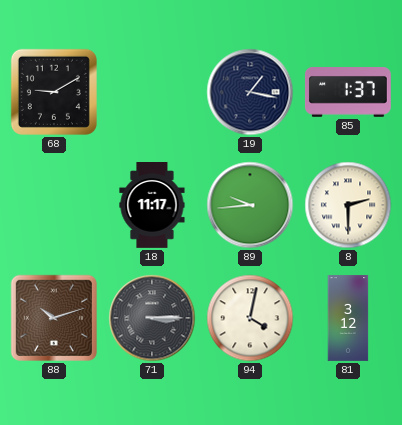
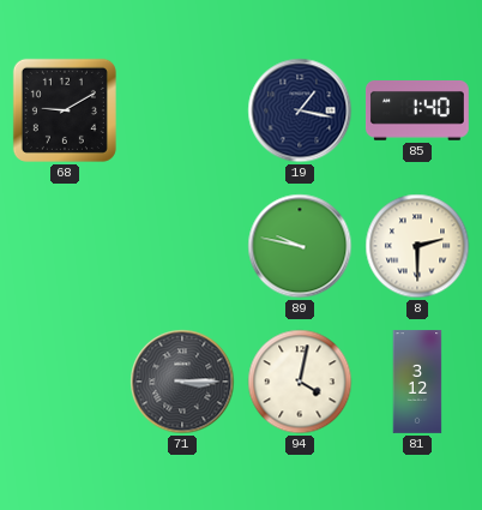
85: 1:37 -> 1:40
18: 11:17 -> none
89: 9:44 -> 9:47
88: 10:12 -> none
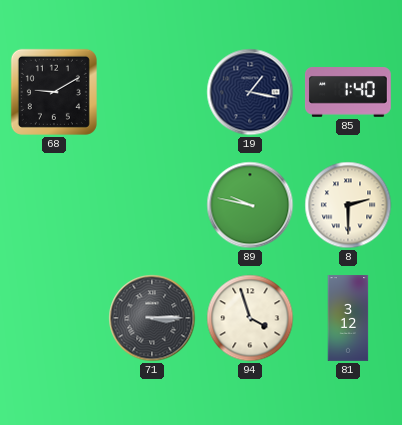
94: 4:02 -> 3:57
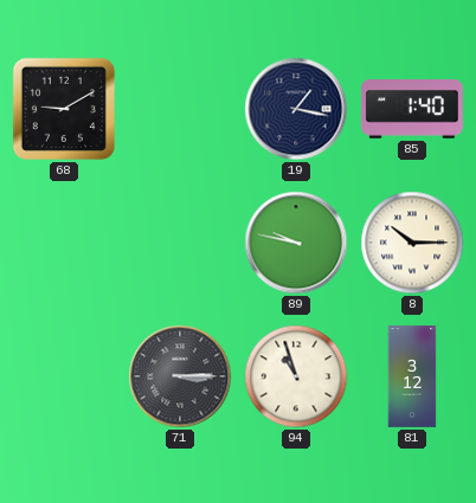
8: 2:30 -> 10:15
94: 3:57 -> 10:57
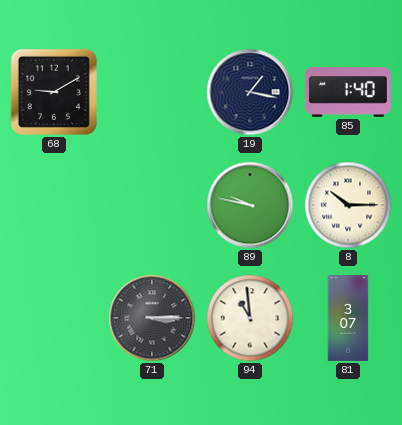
94: 10:57 -> 10:59
81: 3:12 -> 3:07
